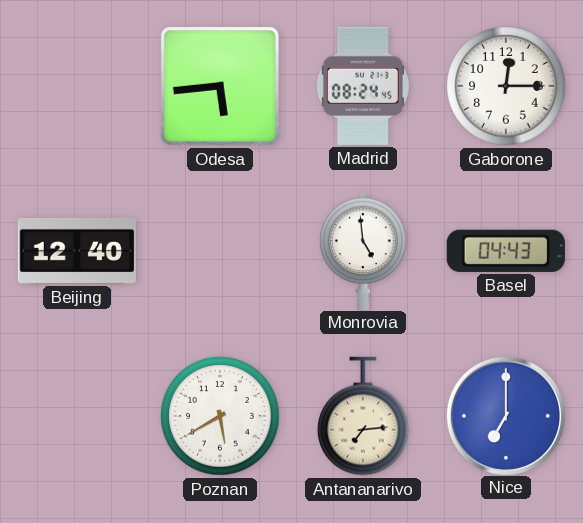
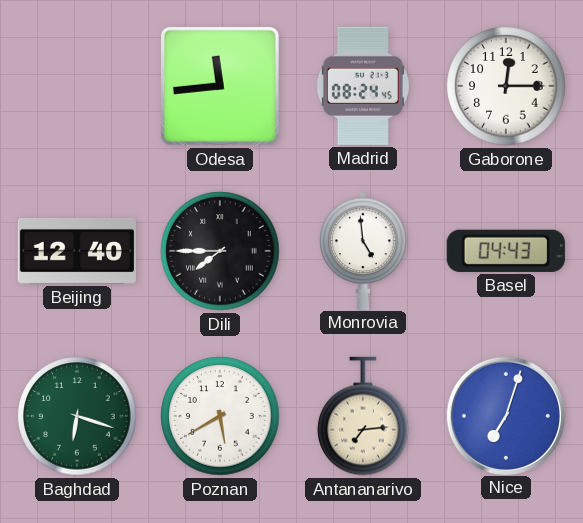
Odesa: 5:44 -> 11:44
Dili: none -> 7:45
Baghdad: none -> 6:18
Nice: 7:00 -> 7:03
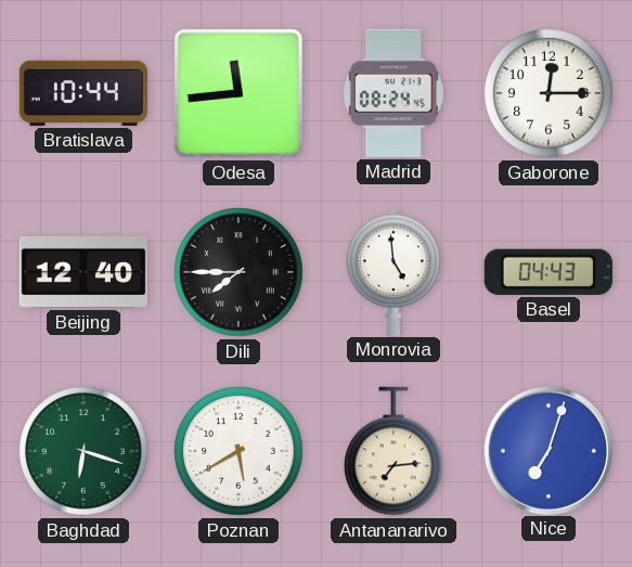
Bratislava: none -> 10:44
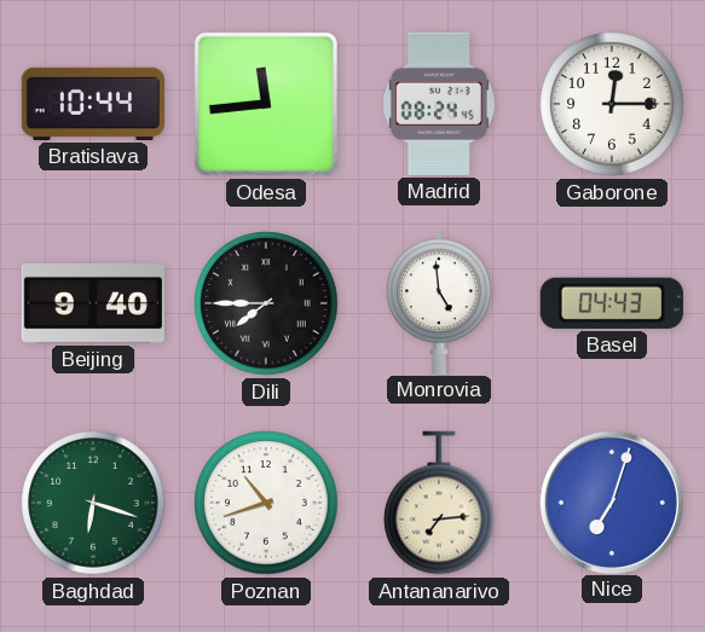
Beijing: 12:40 -> 9:40
Poznan: 5:40 -> 10:42
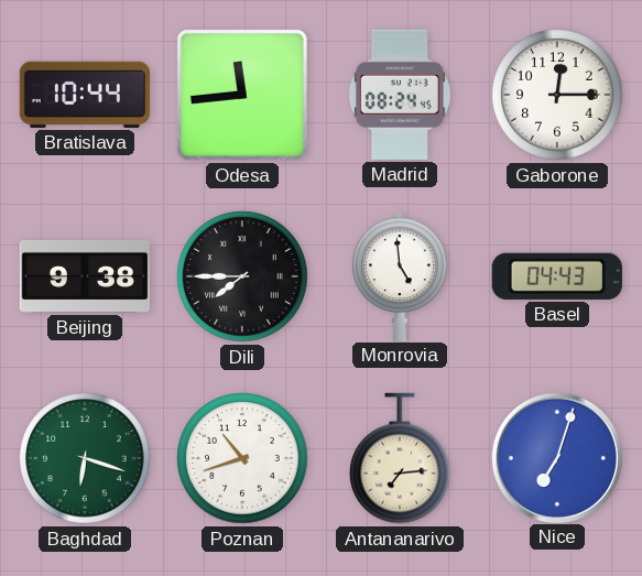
Beijing: 9:40 -> 9:38
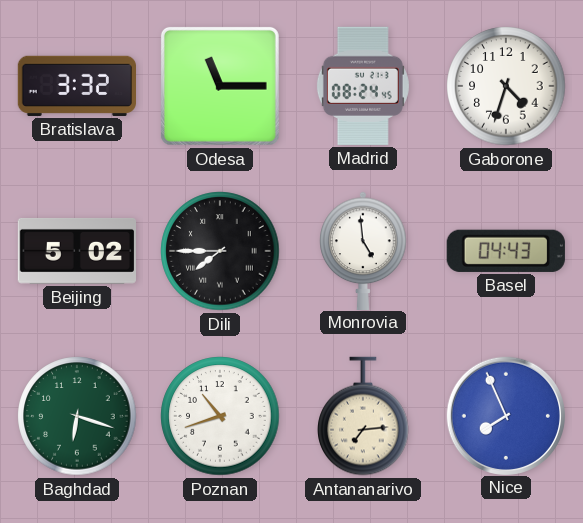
Bratislava: 10:44 -> 3:32
Odesa: 11:44 -> 11:15
Gaborone: 12:15 -> 4:33
Beijing: 9:38 -> 5:02
Nice: 7:03 -> 7:56
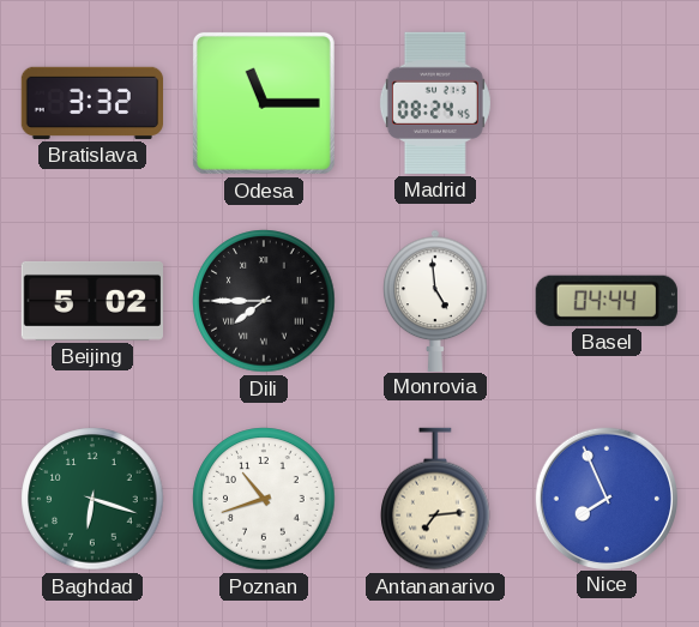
Gaborone: 4:33 -> none
Basel: 04:43 -> 04:44
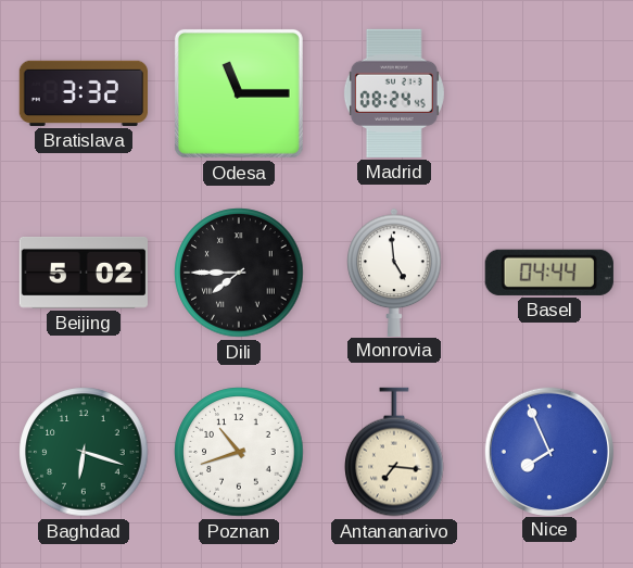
Antananarivo: 7:14 -> 7:16
